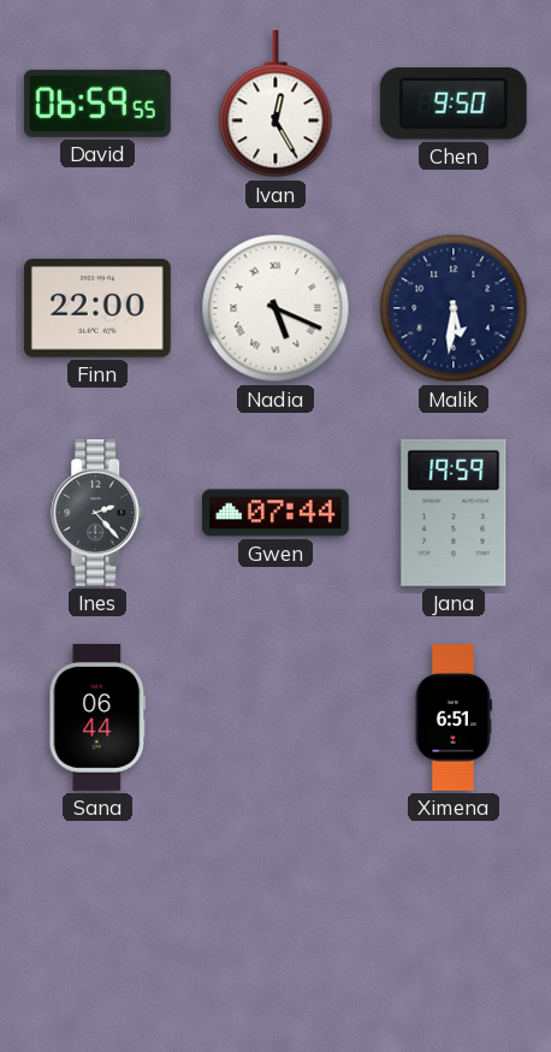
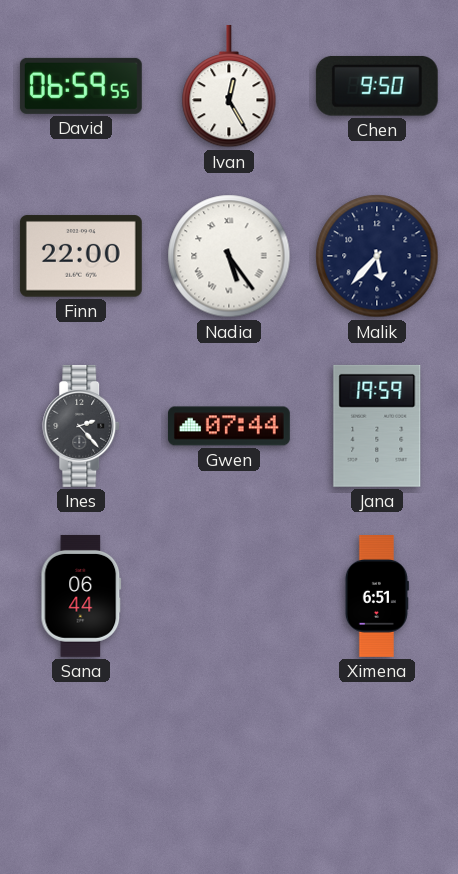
Nadia: 5:19 -> 5:24
Malik: 5:31 -> 5:37
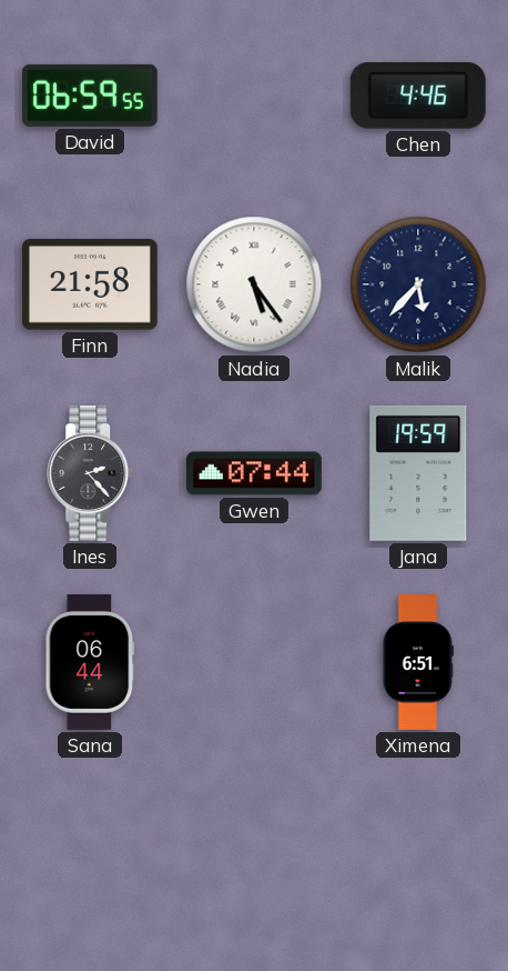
Ivan: 12:25 -> none
Chen: 9:50 -> 4:46
Finn: 22:00 -> 21:58
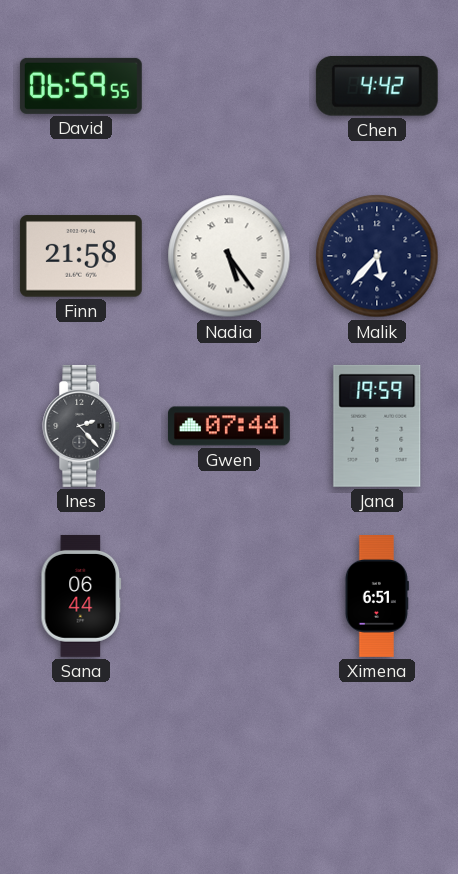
Chen: 4:46 -> 4:42
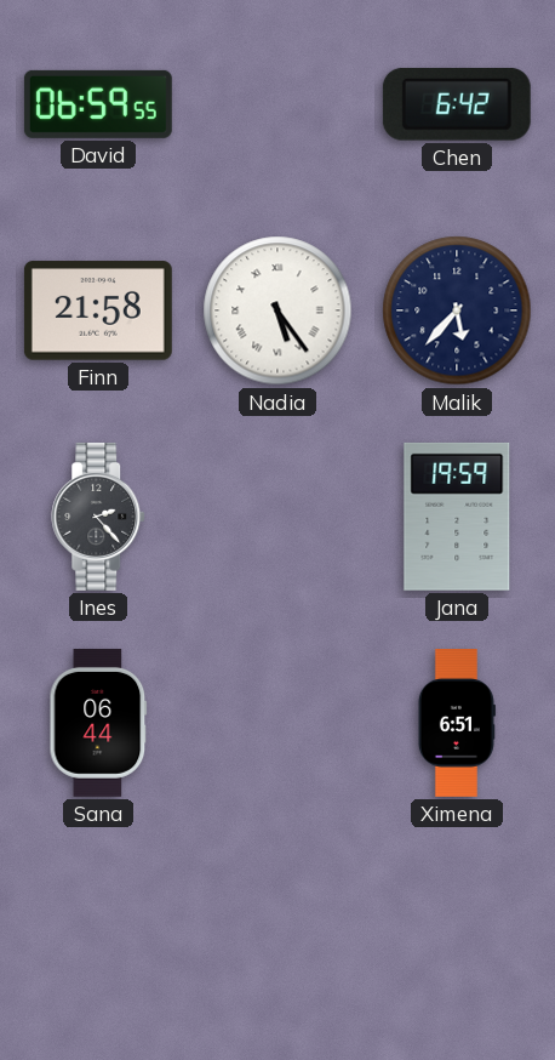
Chen: 4:42 -> 6:42
Gwen: 07:44 -> none
